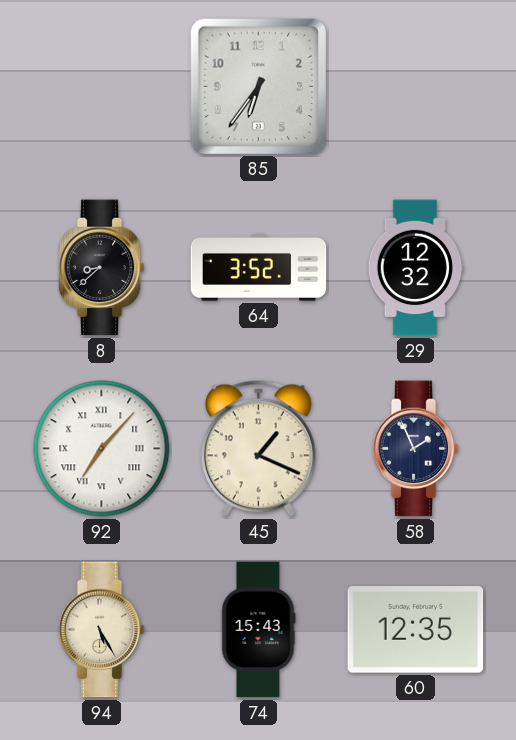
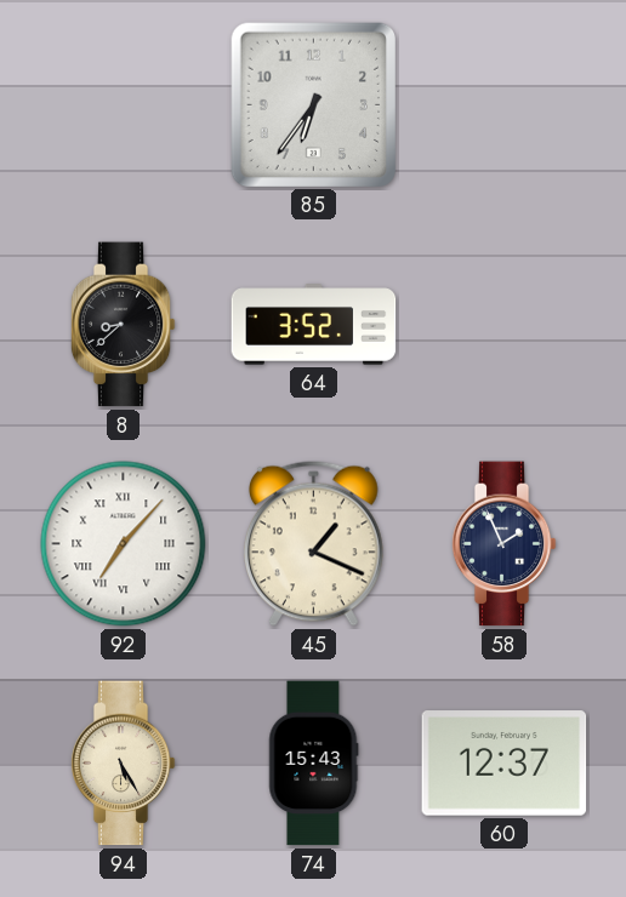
29: 12:32 -> none
60: 12:35 -> 12:37
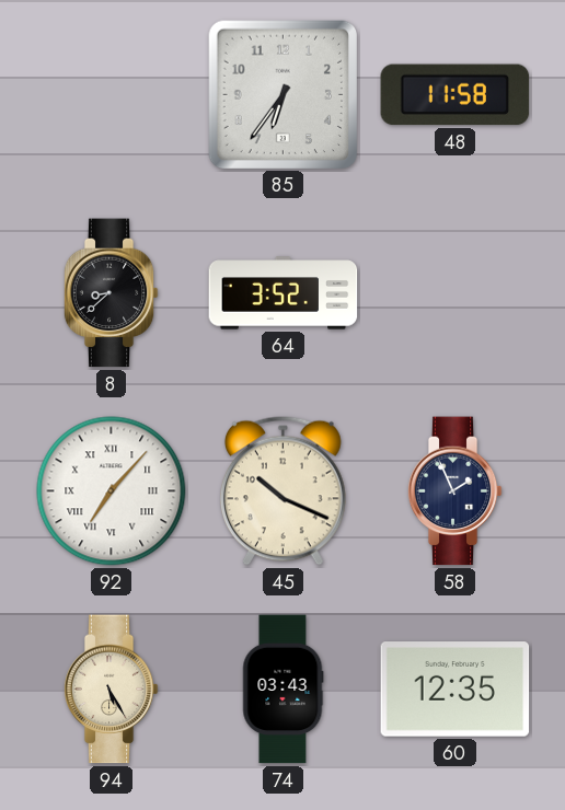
48: none -> 11:58
45: 1:19 -> 10:19
74: 15:43 -> 03:43
60: 12:37 -> 12:35
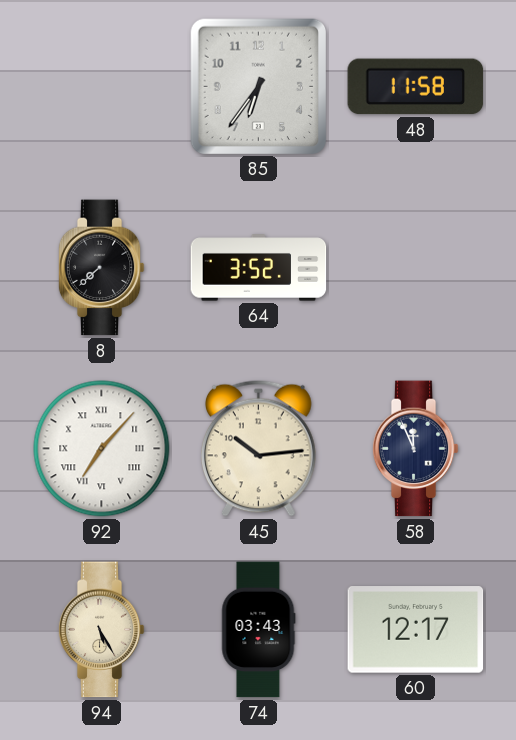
8: 8:38 -> 7:38
45: 10:19 -> 10:14
58: 1:56 -> 11:56
60: 12:35 -> 12:17
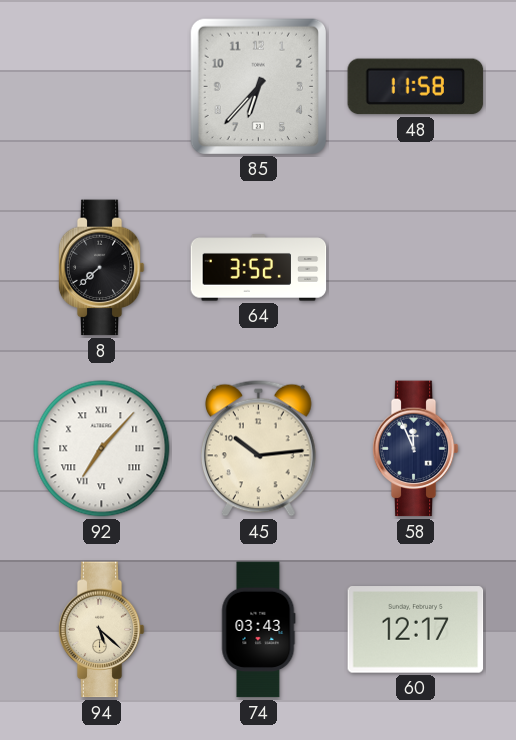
85: 6:36 -> 6:37
94: 5:25 -> 5:22
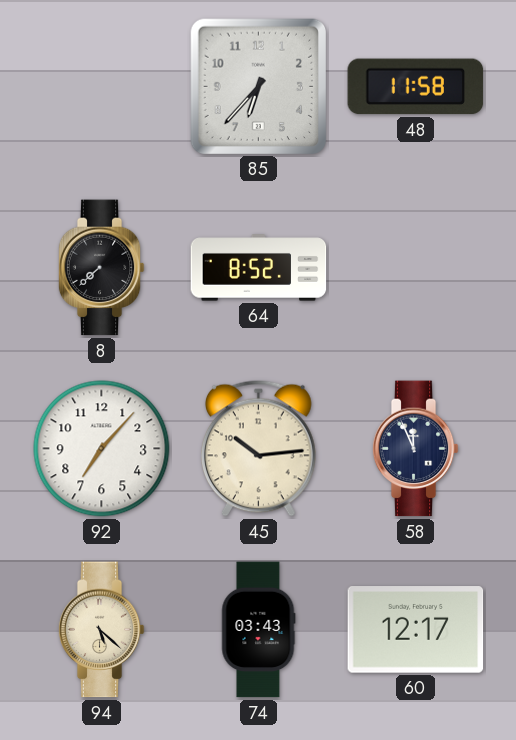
64: 3:52 -> 8:52
92 numerals: Roman -> Arabic
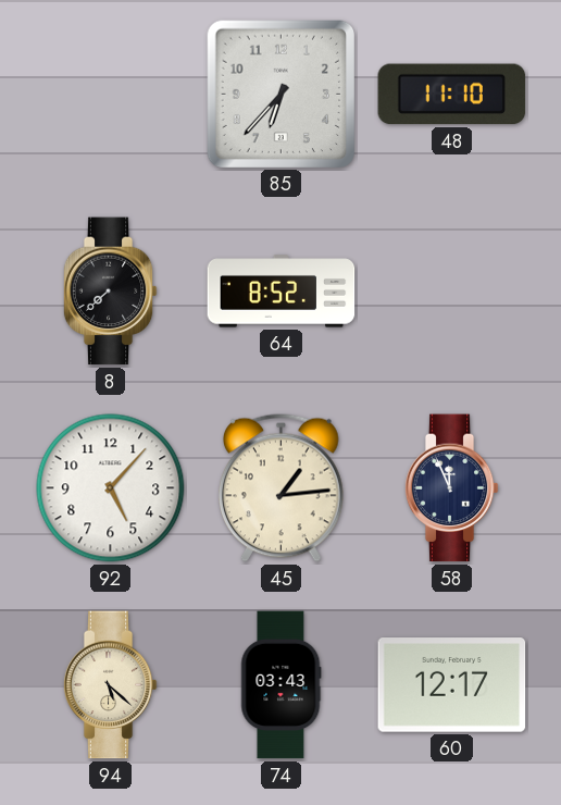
48: 11:58 -> 11:10
92: 7:07 -> 5:07
45: 10:14 -> 1:14
